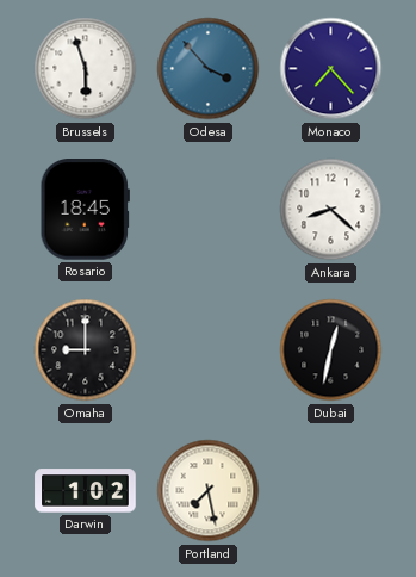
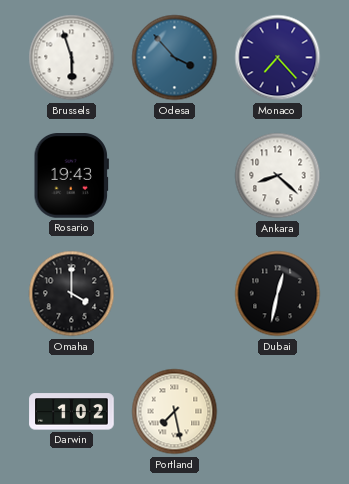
Rosario: 18:45 -> 19:43
Omaha: 9:00 -> 4:00
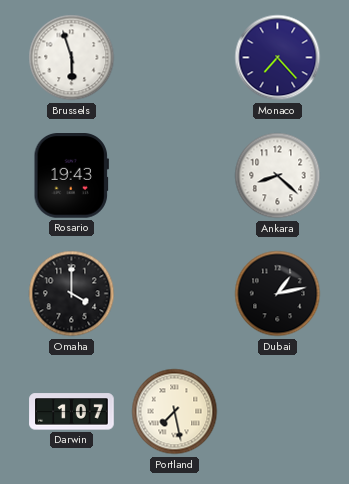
Odesa: 3:53 -> none
Dubai: 12:32 -> 1:13
Darwin: 1:02 -> 1:07
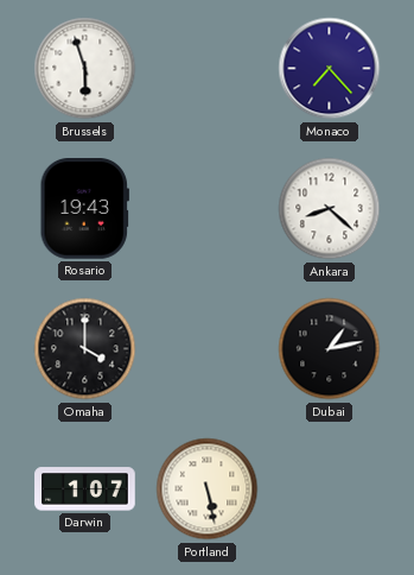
Portland: 7:28 -> 5:28
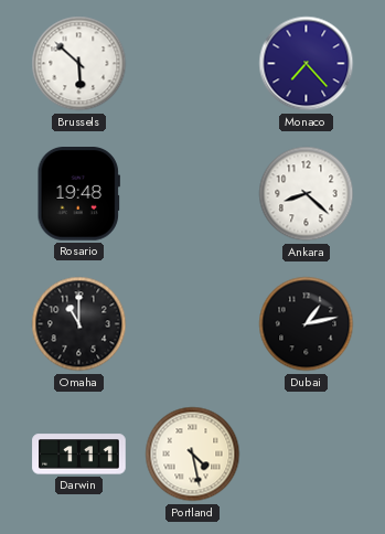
Brussels: 5:57 -> 5:52
Rosario: 19:43 -> 19:48
Omaha: 4:00 -> 11:00
Darwin: 1:07 -> 1:11
Portland: 5:28 -> 4:28
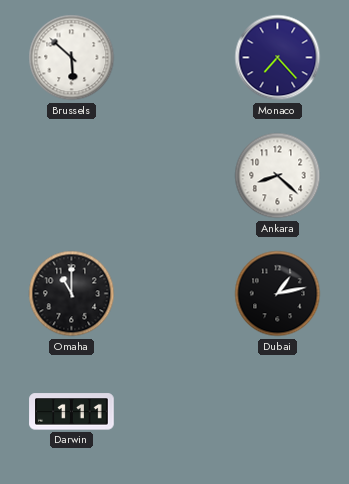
Rosario: 19:48 -> none
Portland: 4:28 -> none
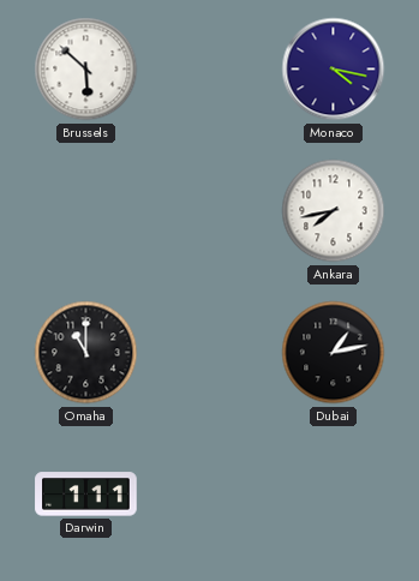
Monaco: 7:23 -> 4:17
Ankara: 8:22 -> 7:43
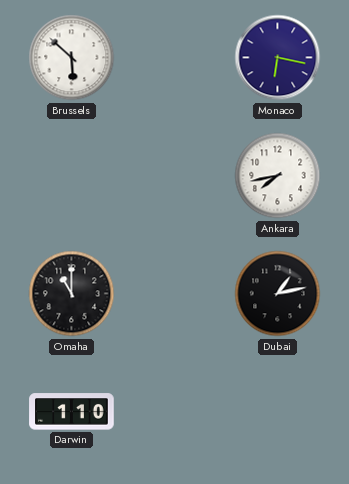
Monaco: 4:17 -> 6:17
Darwin: 1:11 -> 1:10
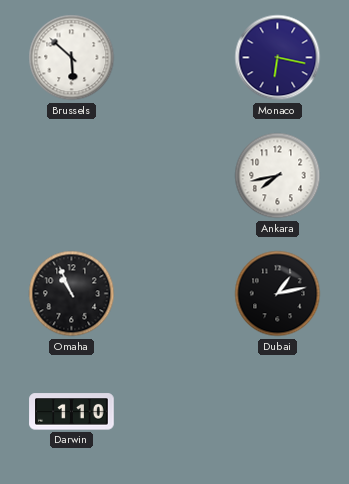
Omaha: 11:00 -> 10:56
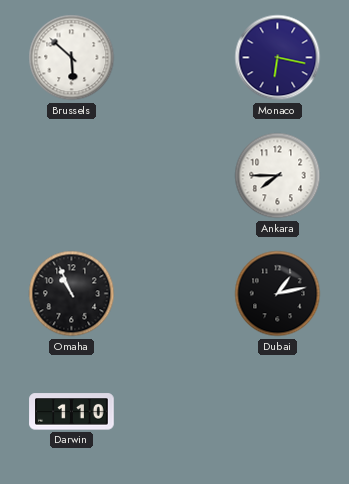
Ankara: 7:43 -> 7:45
